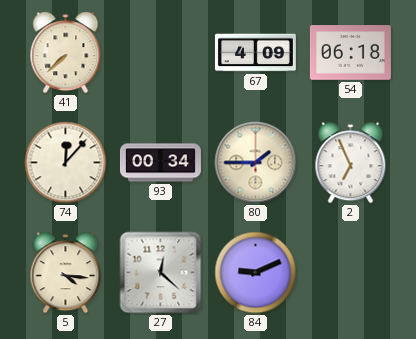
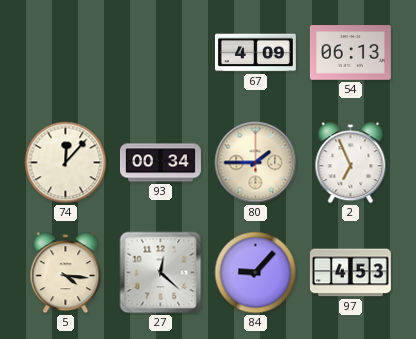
41: 7:38 -> none
54: 06:18 -> 06:13
84: 9:11 -> 9:07
97: none -> 4:53
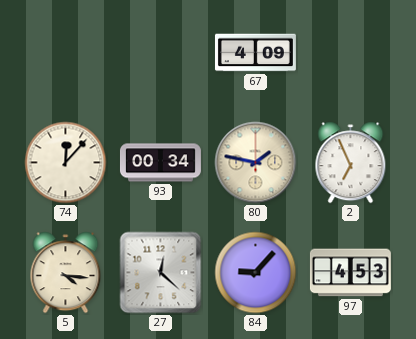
54: 06:13 -> none
80: 1:45 -> 1:47
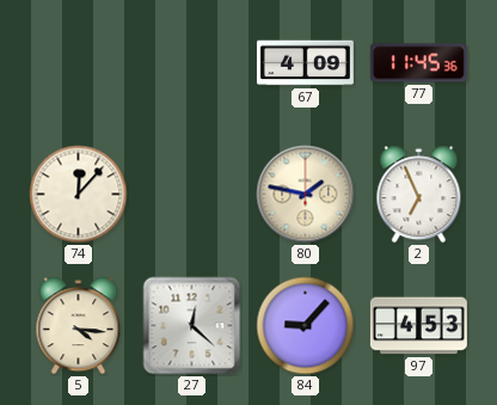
77: none -> 11:45
93: 00:34 -> none
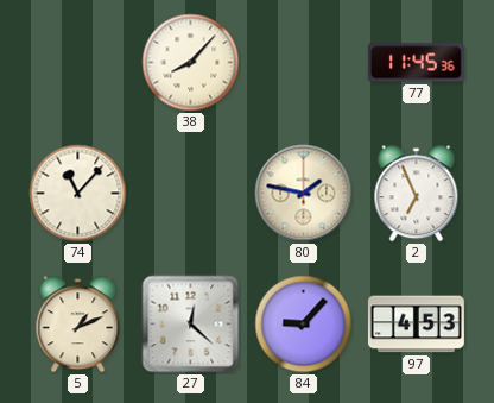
38: none -> 8:07
67: 4:09 -> none
74: 12:07 -> 11:07
5: 4:16 -> 1:11
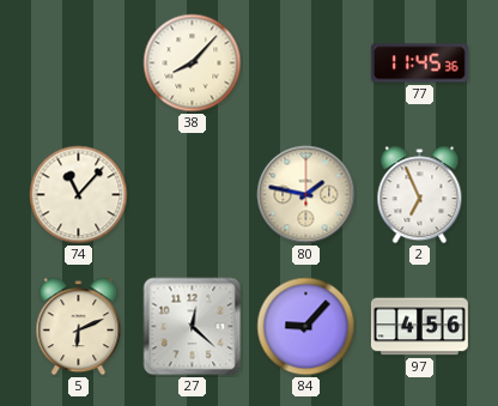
5: 1:11 -> 6:11
97: 4:53 -> 4:56
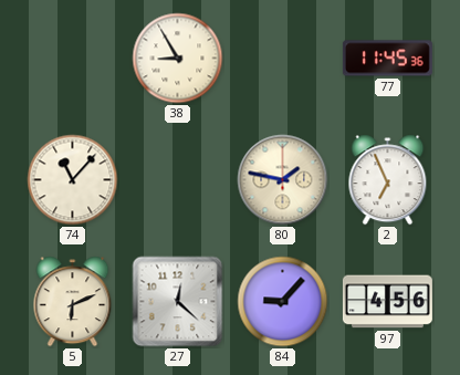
38: 8:07 -> 8:55
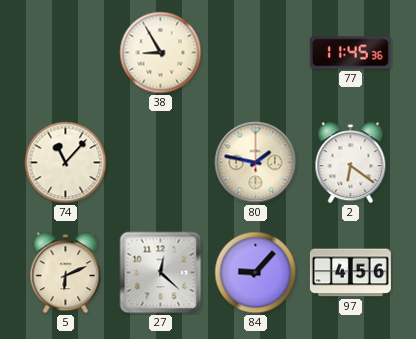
2: 6:56 -> 6:21
